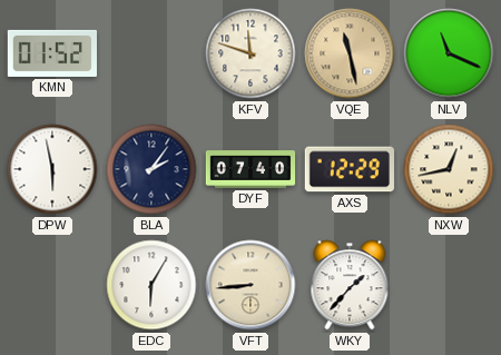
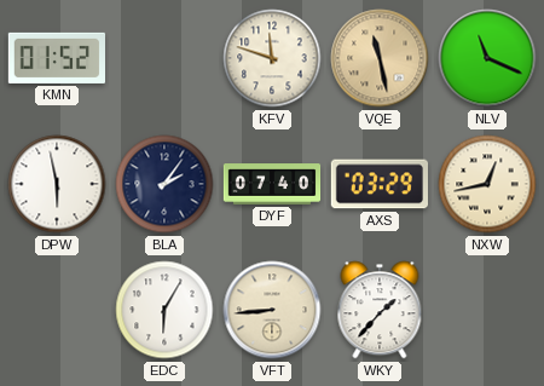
AXS: 12:29 -> 03:29
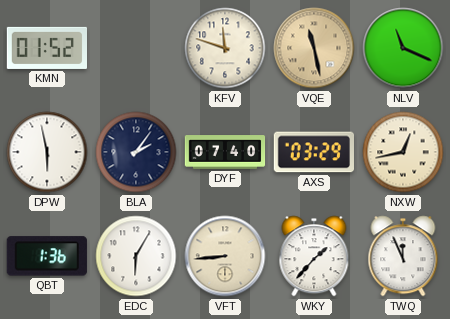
QBT: none -> 1:36
TWQ: none -> 11:56
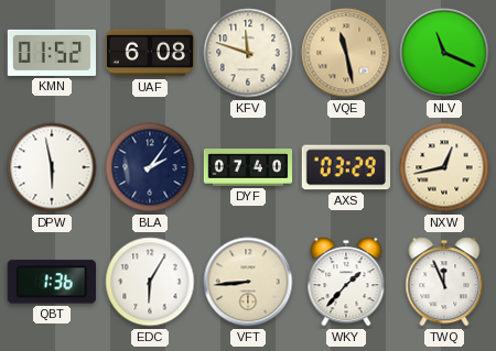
UAF: none -> 6:08
